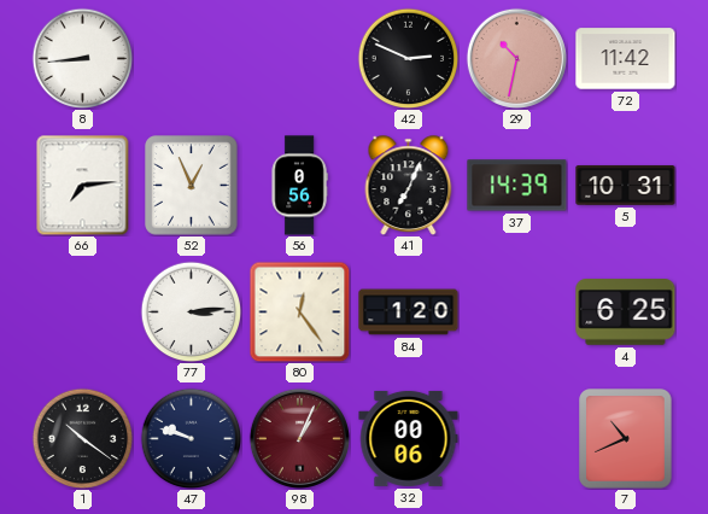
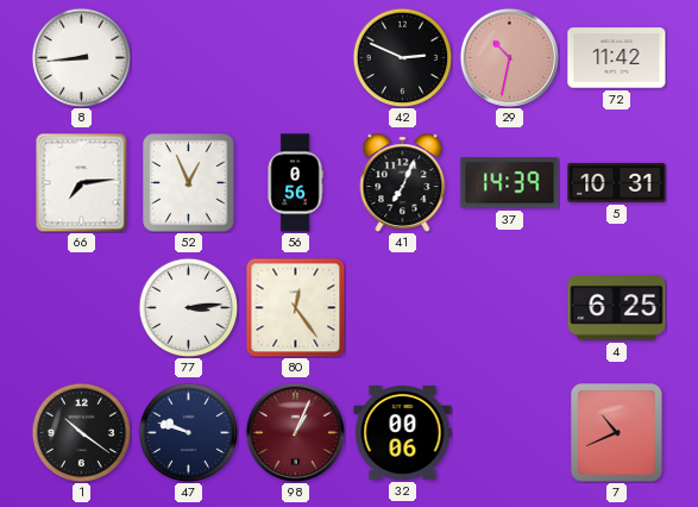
84: 1:20 -> none
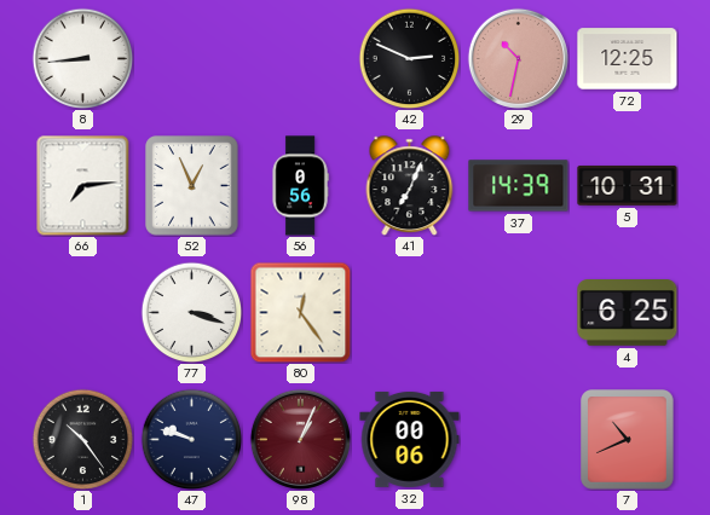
72: 11:42 -> 12:25
77: 3:14 -> 3:18
1: 10:21 -> 10:24
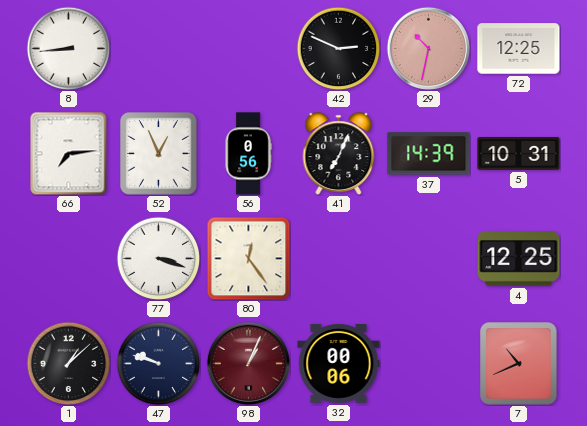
4: 6:25 -> 12:25
1: 10:24 -> 1:08
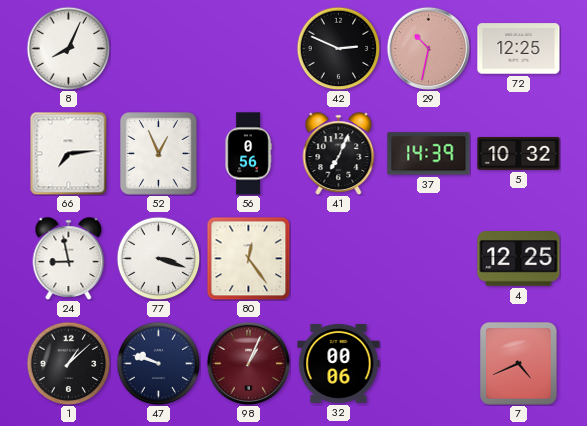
8: 8:44 -> 8:04
5: 10:31 -> 10:32
24: none -> 8:58
7: 10:41 -> 4:41
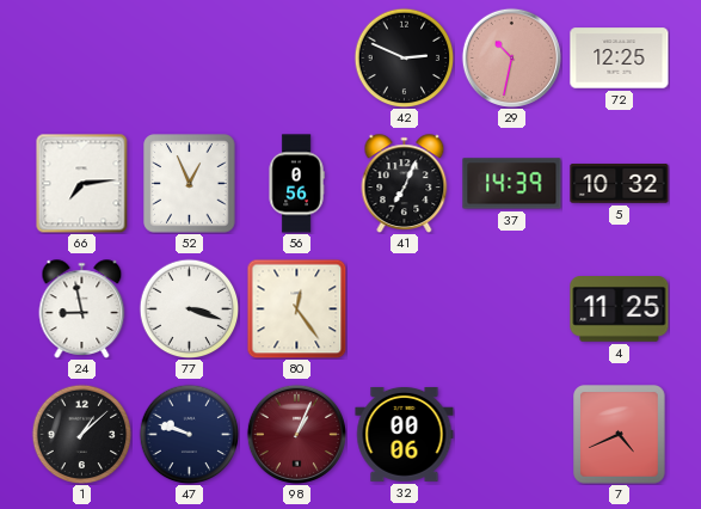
8: 8:04 -> none
4: 12:25 -> 11:25
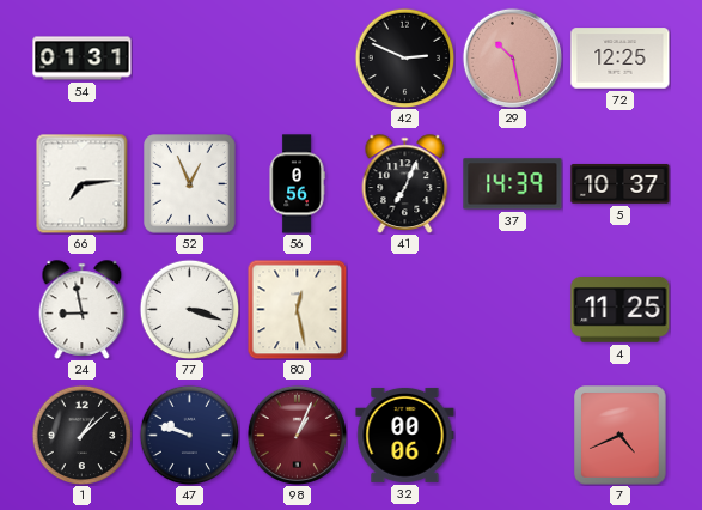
54: none -> 01:31
29: 10:32 -> 10:28
5: 10:32 -> 10:37
80: 12:24 -> 12:28
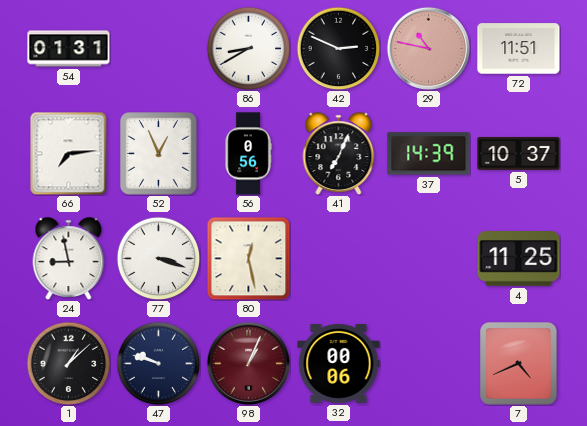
86: none -> 8:40
29: 10:28 -> 10:47
72: 12:25 -> 11:51
